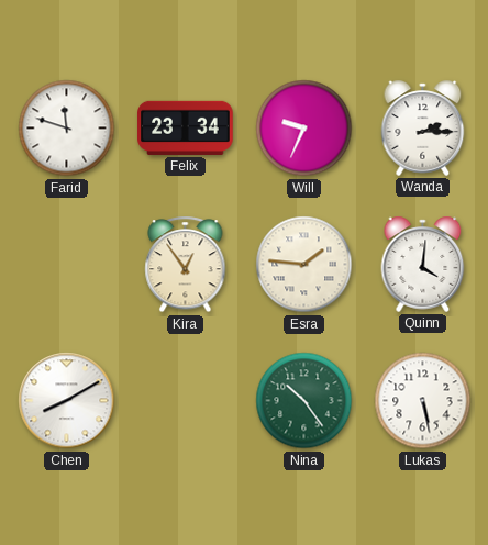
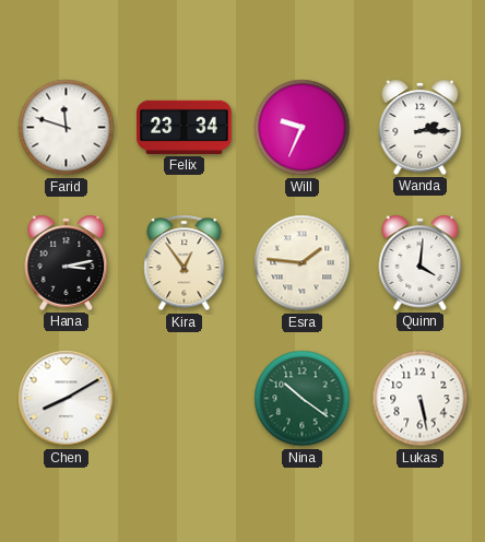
Hana: none -> 3:13
Nina: 10:24 -> 10:21
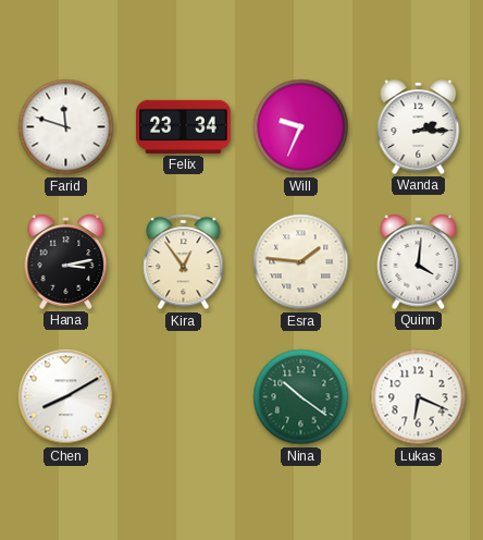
Lukas: 5:28 -> 6:19
